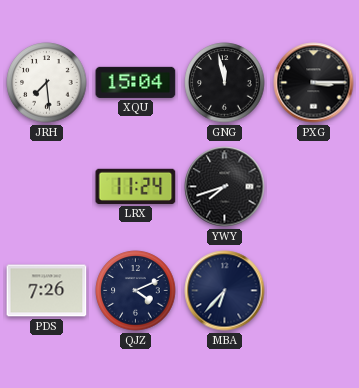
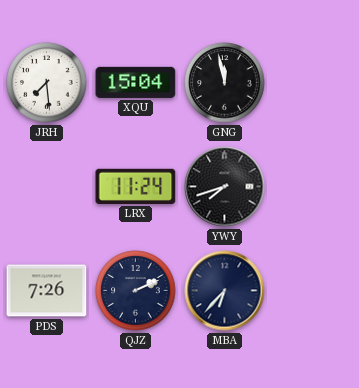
PXG: 3:15 -> none
QJZ: 4:11 -> 2:11
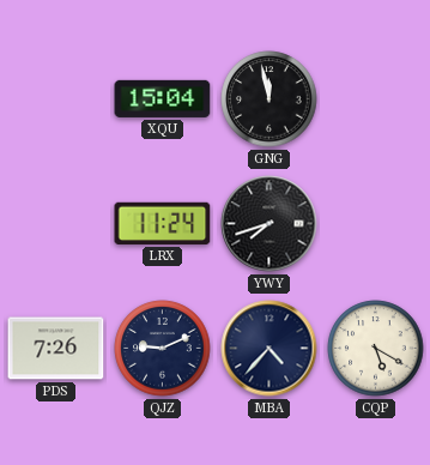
JRH: 7:29 -> none
QJZ: 2:11 -> 9:11
MBA: 6:37 -> 4:37
CQP: none -> 5:20
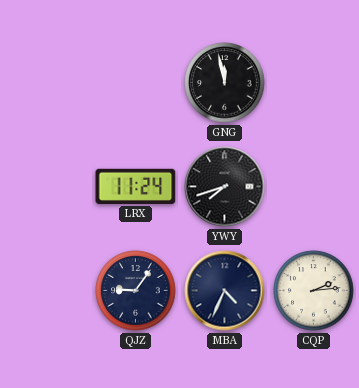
XQU: 15:04 -> none
PDS: 7:26 -> none
QJZ: 9:11 -> 9:06
MBA: 4:37 -> 4:34
CQP: 5:20 -> 2:14
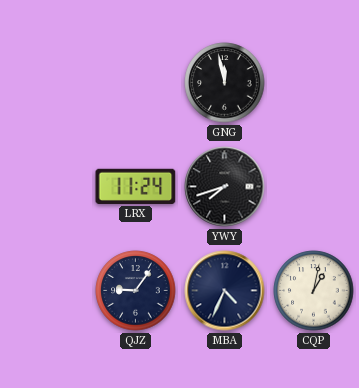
CQP: 2:14 -> 1:02
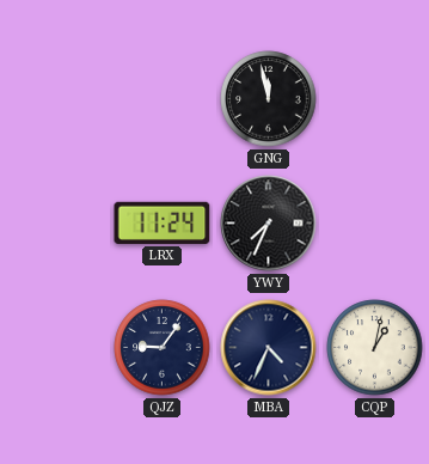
YWY: 7:42 -> 7:34
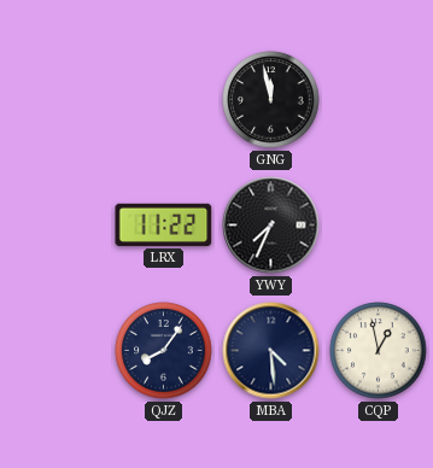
LRX: 11:24 -> 11:22
QJZ: 9:06 -> 8:06
MBA: 4:34 -> 4:29
CQP: 1:02 -> 12:58
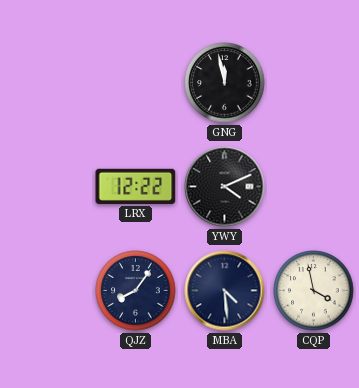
LRX: 11:22 -> 12:22
YWY: 7:34 -> 4:11
CQP: 12:58 -> 3:58
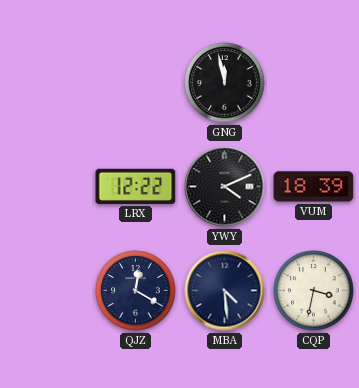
VUM: none -> 18:39
QJZ: 8:06 -> 12:20
CQP: 3:58 -> 3:32
